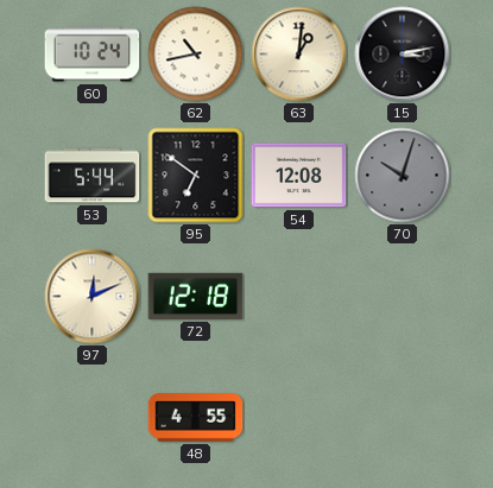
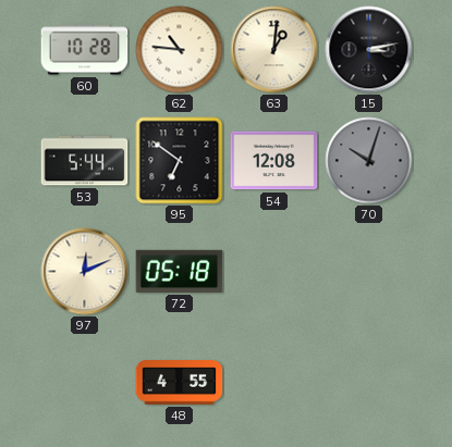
60: 10:24 -> 10:28
62: 10:43 -> 10:46
72: 12:18 -> 05:18
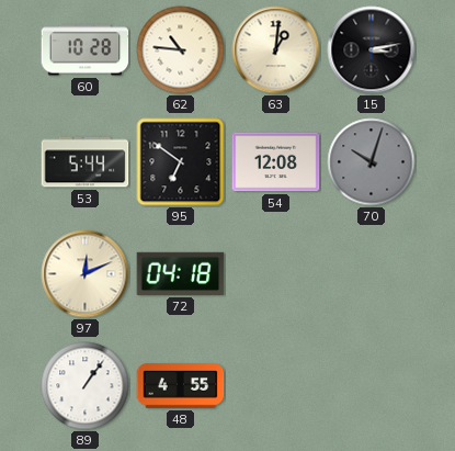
72: 05:18 -> 04:18
89: none -> 1:06
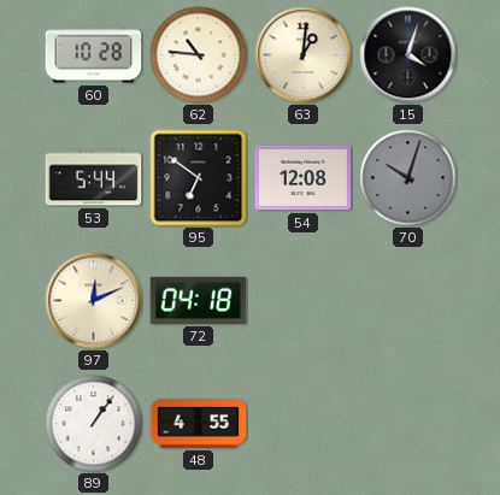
15: 3:13 -> 4:03
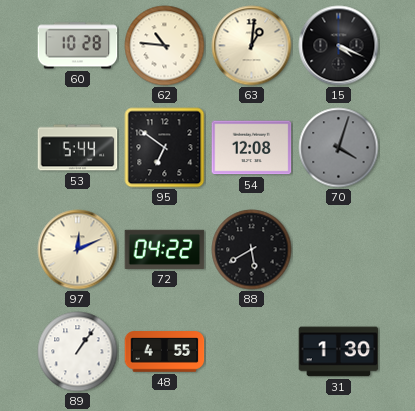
15: 4:03 -> 4:19
70: 10:03 -> 4:03
72: 04:18 -> 04:22
88: none -> 5:40
31: none -> 1:30
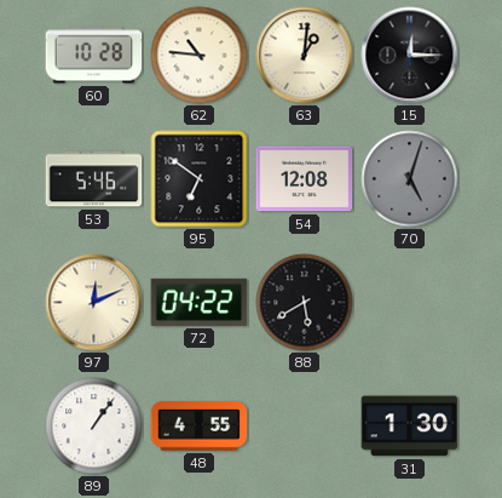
15: 4:19 -> 12:15
53: 5:44 -> 5:46
70: 4:03 -> 5:03
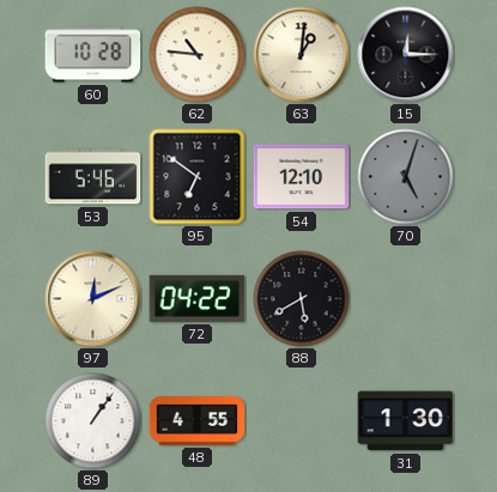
54: 12:08 -> 12:10
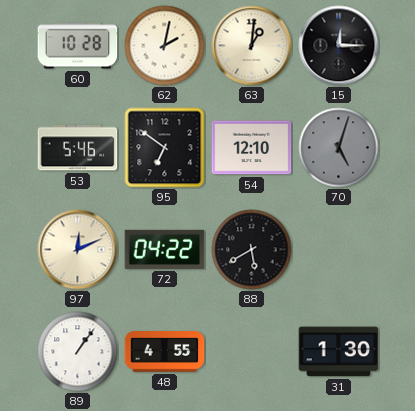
62: 10:46 -> 2:02
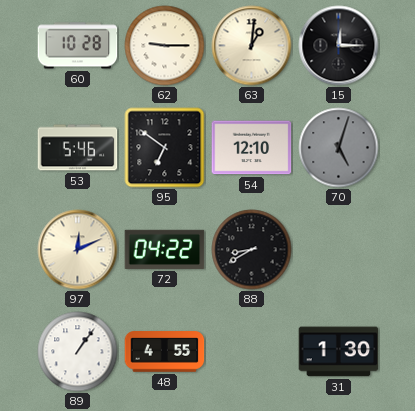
62: 2:02 -> 9:15
88: 5:40 -> 8:40
